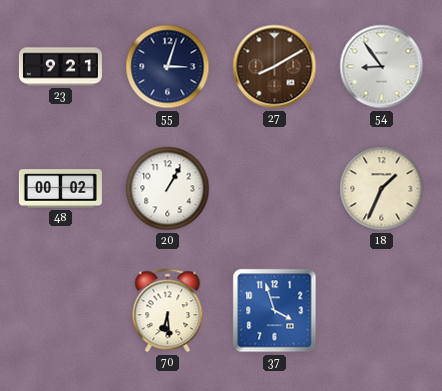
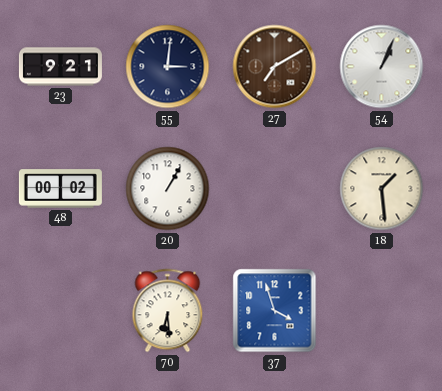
55: 3:03 -> 3:01
27: 8:10 -> 7:10
54: 8:54 -> 1:04
18: 1:34 -> 1:29
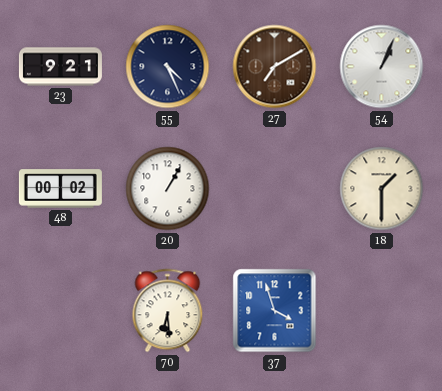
55: 3:01 -> 4:26
18: 1:29 -> 1:30
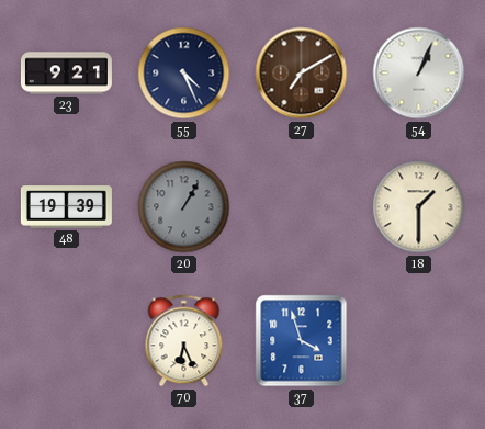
48: 00:02 -> 19:39
20 dial: white -> grey
70: 6:29 -> 6:26
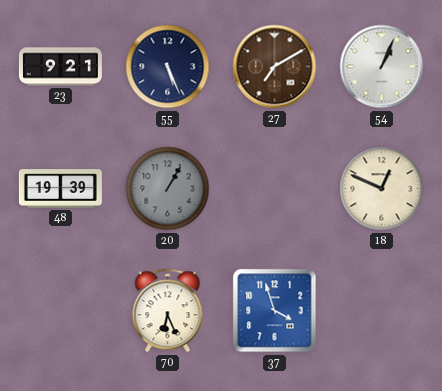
55: 4:26 -> 5:26
18: 1:30 -> 12:49
